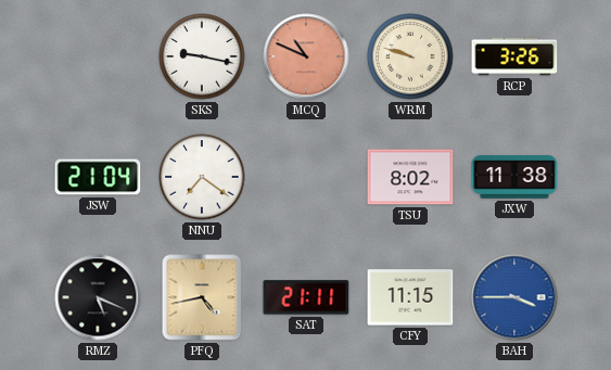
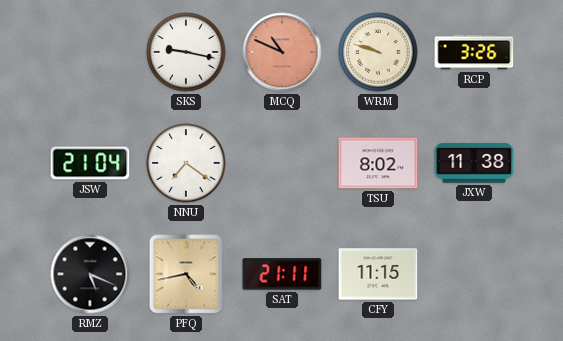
BAH: 3:45 -> none
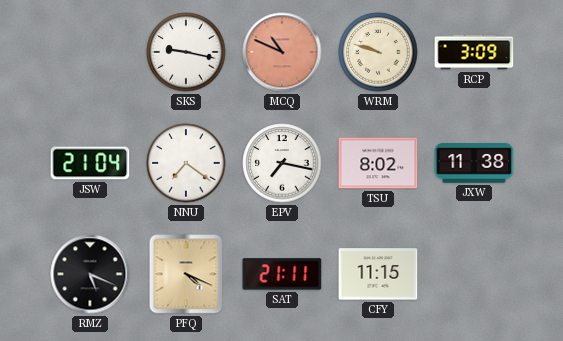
RCP: 3:26 -> 3:09
EPV: none -> 7:17
PFQ: 4:43 -> 4:19
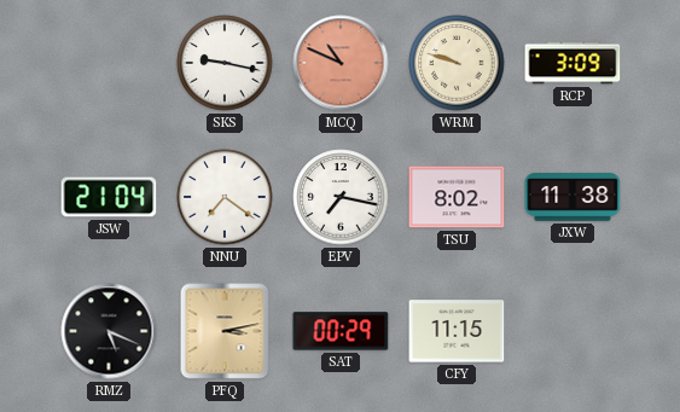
PFQ: 4:19 -> 3:13
SAT: 21:11 -> 00:29
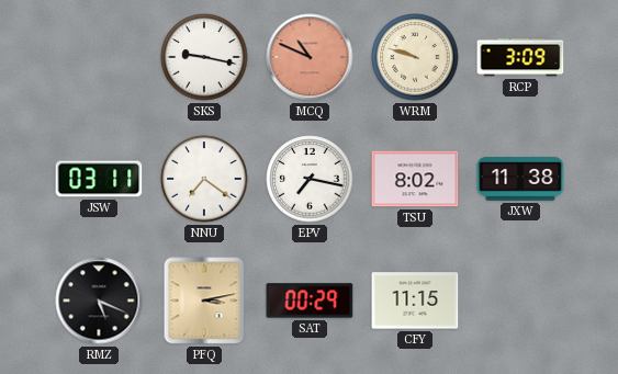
JSW: 21:04 -> 03:11
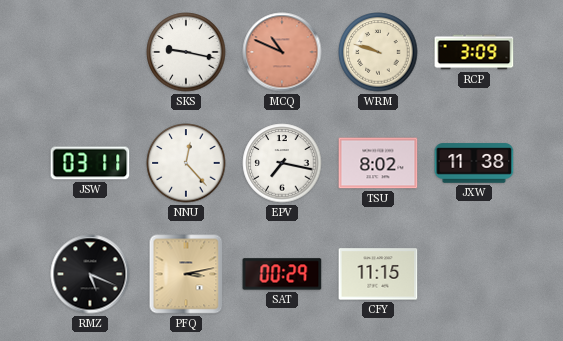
NNU: 7:21 -> 12:23
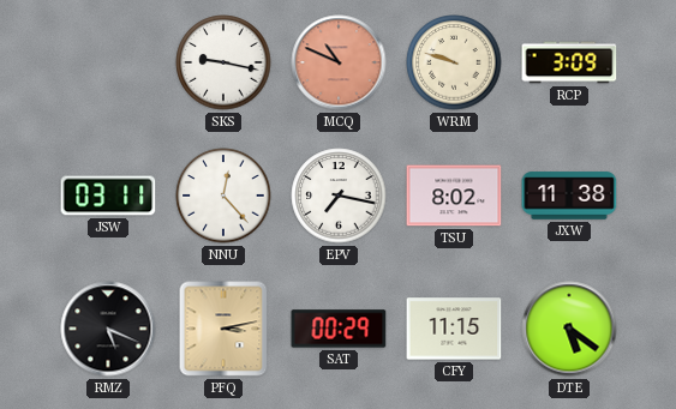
DTE: none -> 5:21
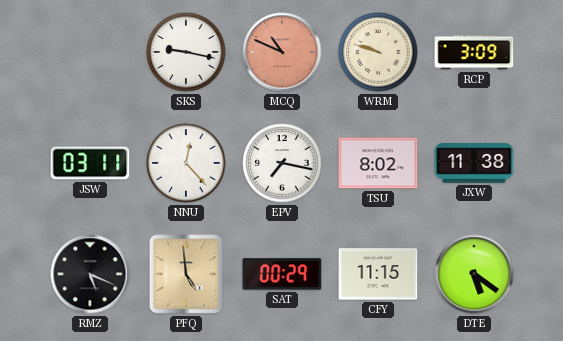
PFQ: 3:13 -> 4:59
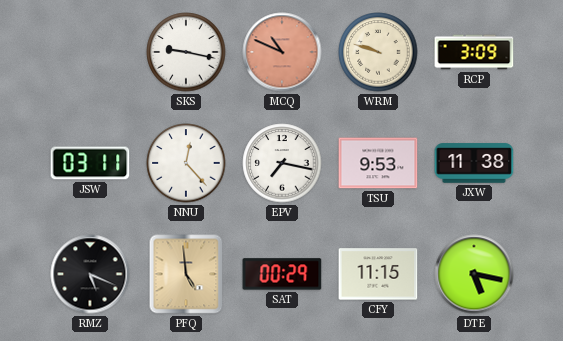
TSU: 8:02 -> 9:53
DTE: 5:21 -> 5:17
